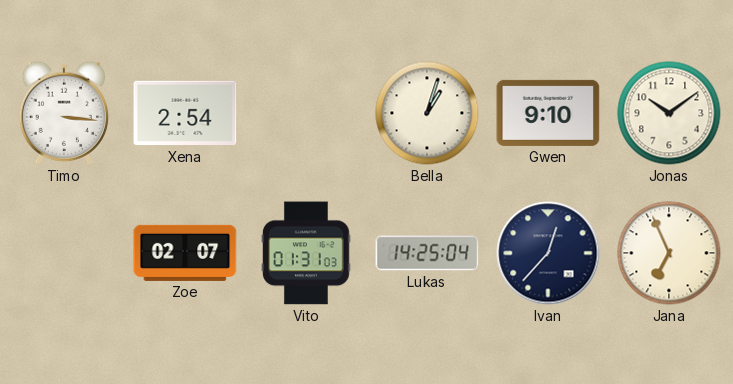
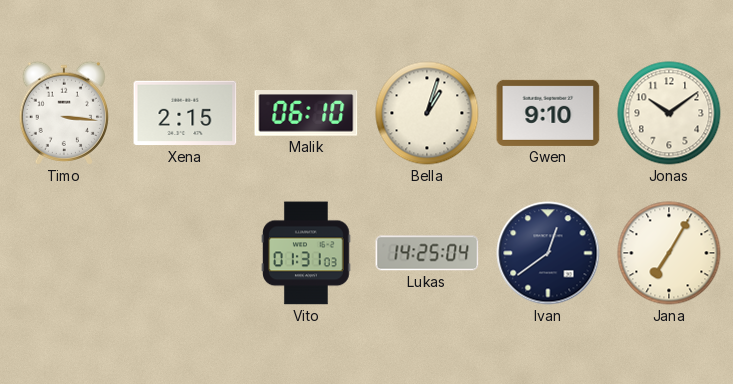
Xena: 2:54 -> 2:15
Malik: none -> 06:10
Zoe: 02:07 -> none
Ivan: 12:37 -> 12:39
Jana: 6:56 -> 7:05
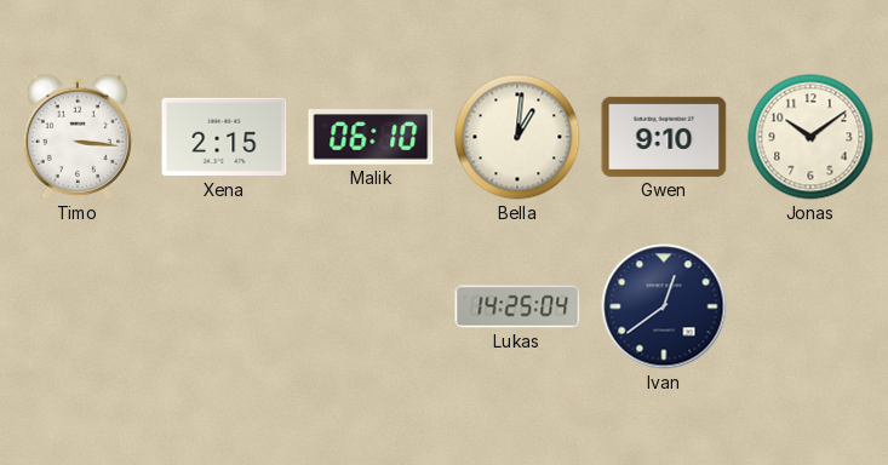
Bella: 1:03 -> 1:01
Vito: 01:31 -> none
Jana: 7:05 -> none
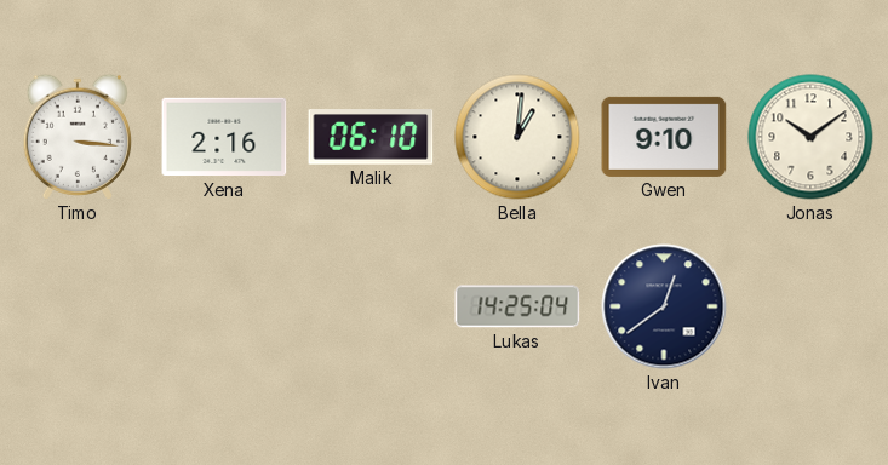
Xena: 2:15 -> 2:16
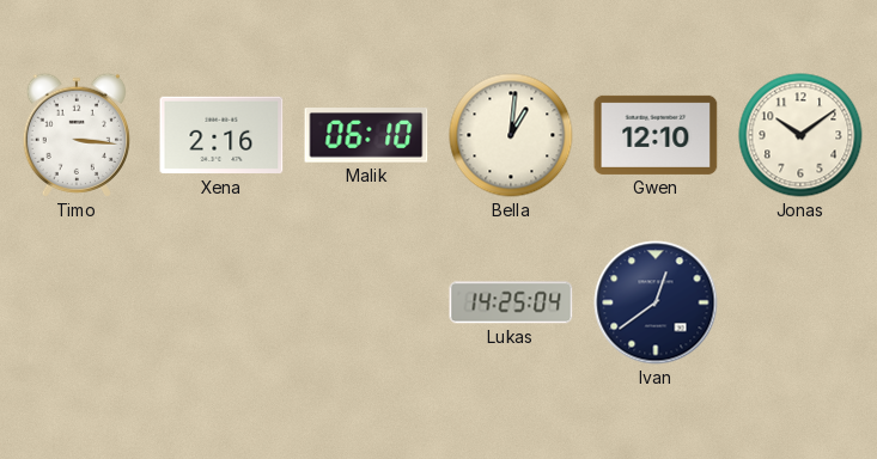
Gwen: 9:10 -> 12:10
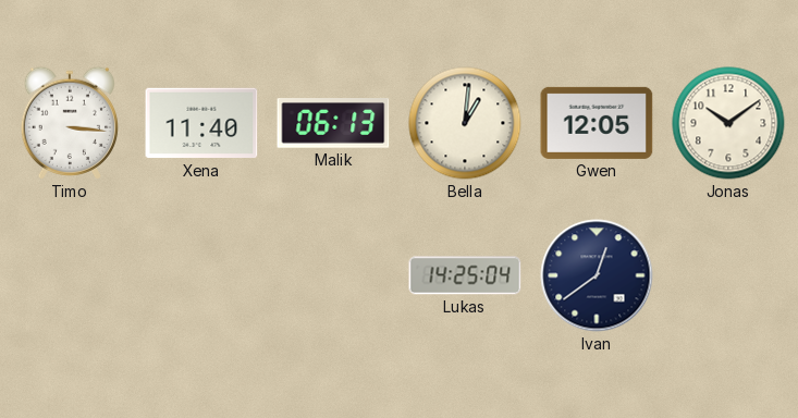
Xena: 2:16 -> 11:40
Malik: 06:10 -> 06:13
Gwen: 12:10 -> 12:05
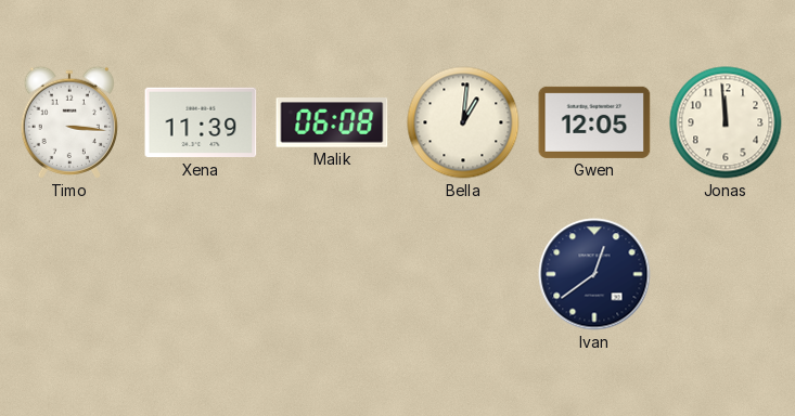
Xena: 11:40 -> 11:39
Malik: 06:13 -> 06:08
Jonas: 10:09 -> 11:59
Lukas: 14:25 -> none
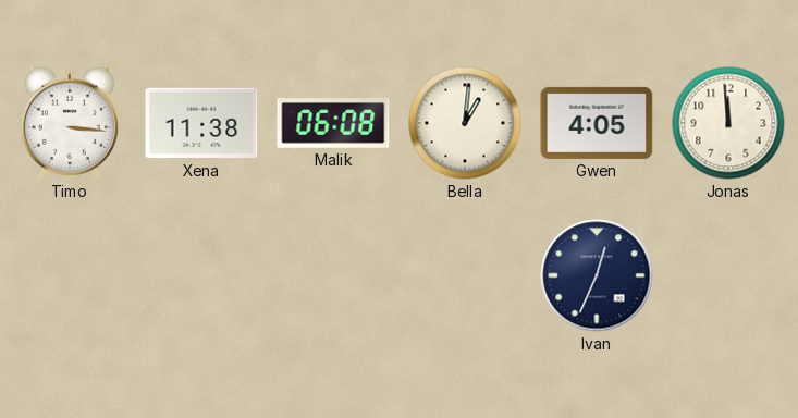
Xena: 11:39 -> 11:38
Gwen: 12:05 -> 4:05
Ivan: 12:39 -> 12:34
